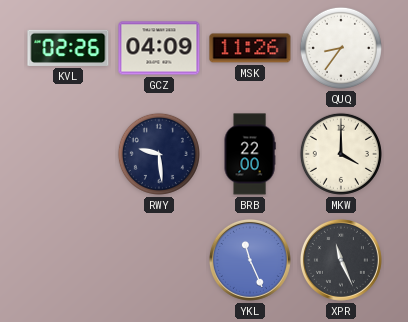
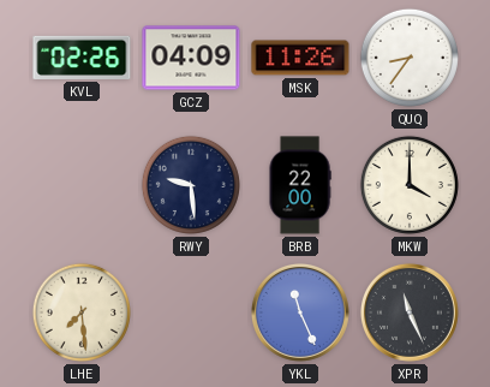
LHE: none -> 7:29
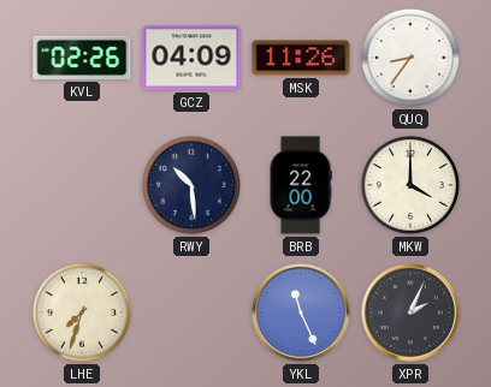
RWY: 9:29 -> 10:29
LHE: 7:29 -> 7:33
XPR: 11:26 -> 2:04
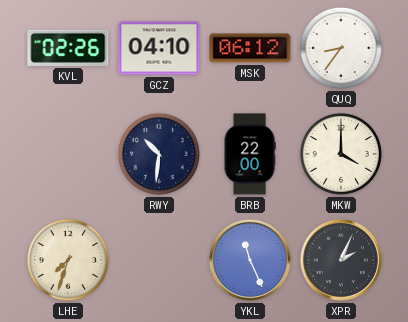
GCZ: 04:09 -> 04:10
MSK: 11:26 -> 06:12
RWY: 10:29 -> 10:31
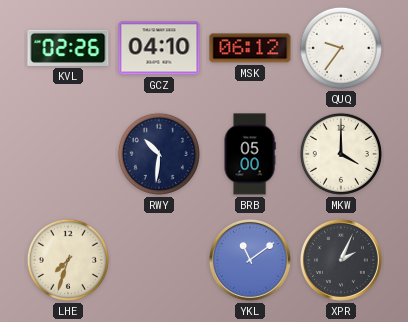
QUQ: 8:36 -> 9:36
BRB: 22:00 -> 05:00
YKL: 11:26 -> 11:09
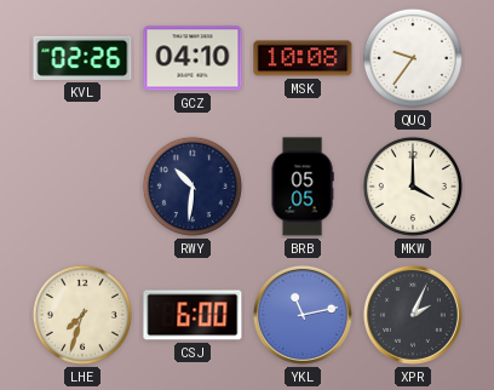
MSK: 06:12 -> 10:08
BRB: 05:00 -> 05:05
CSJ: none -> 6:00
YKL: 11:09 -> 11:13
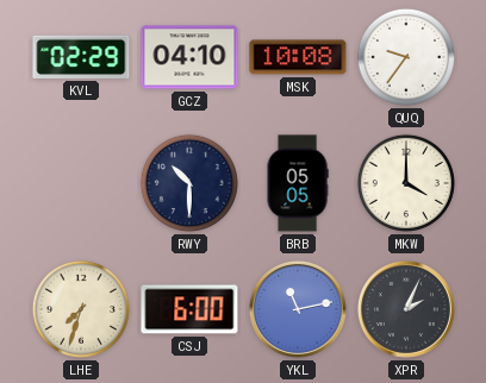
KVL: 02:26 -> 02:29
RWY: 10:31 -> 10:30
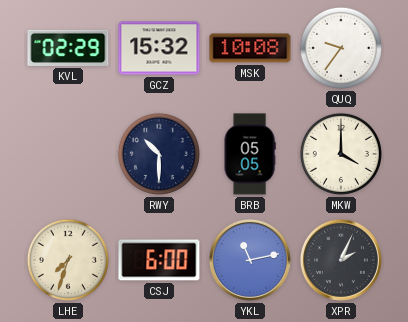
GCZ: 04:10 -> 15:32
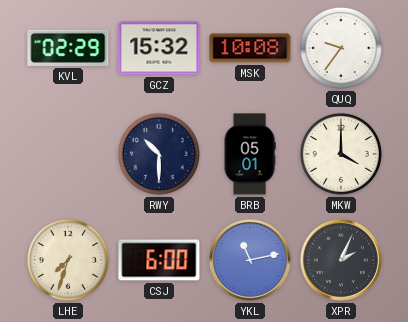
BRB: 05:05 -> 05:01
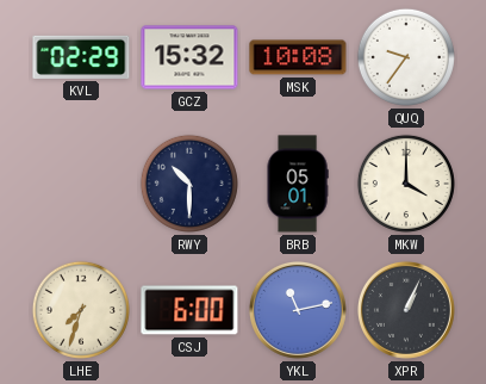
XPR: 2:04 -> 1:04
